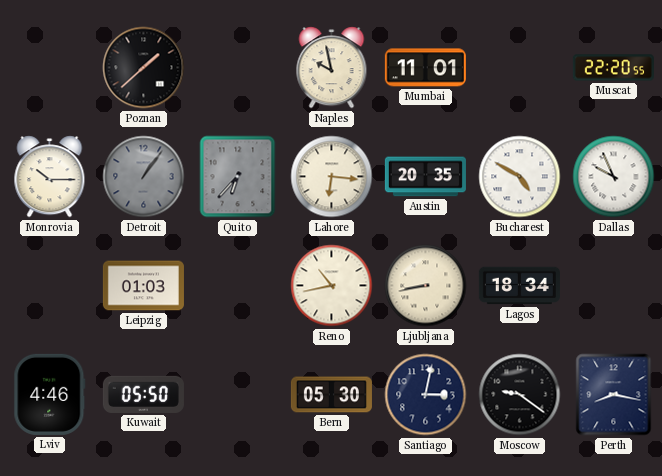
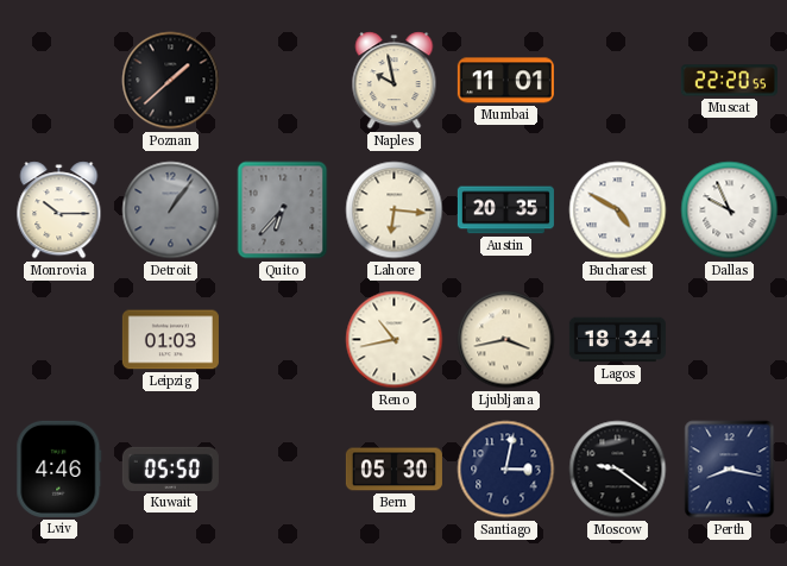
Ljubljana: 8:43 -> 3:43
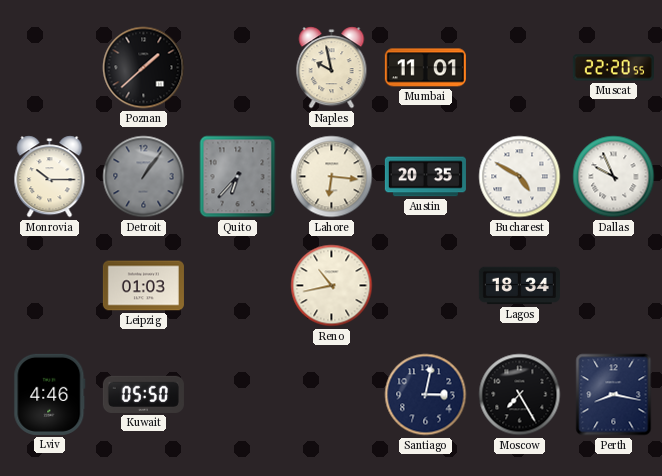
Ljubljana: 3:43 -> none
Bern: 05:30 -> none
Moscow: 9:21 -> 7:25
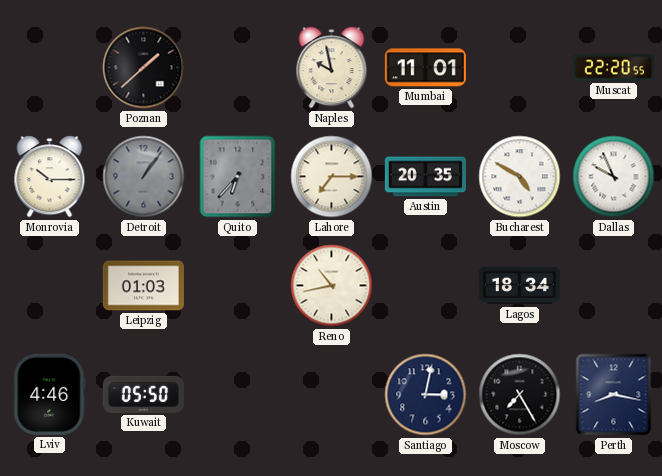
Lahore: 6:16 -> 7:15
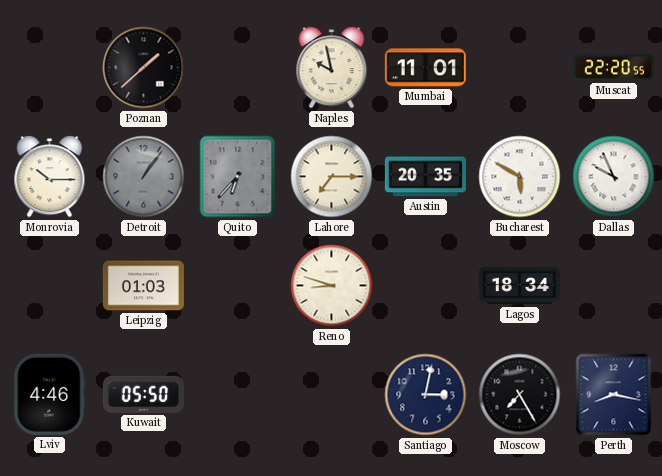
Bucharest: 4:50 -> 5:50
Reno: 10:43 -> 8:48
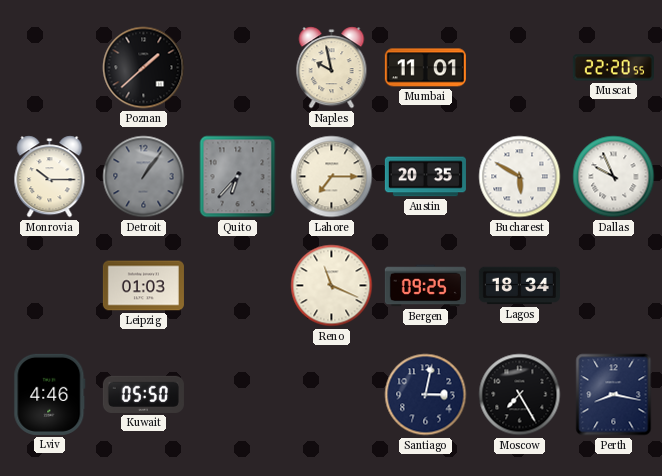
Reno: 8:48 -> 11:19
Bergen: none -> 09:25
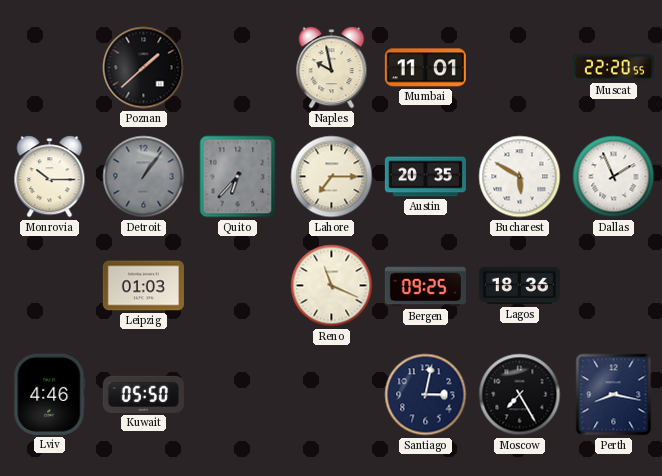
Dallas: 9:56 -> 1:56
Lagos: 18:34 -> 18:36
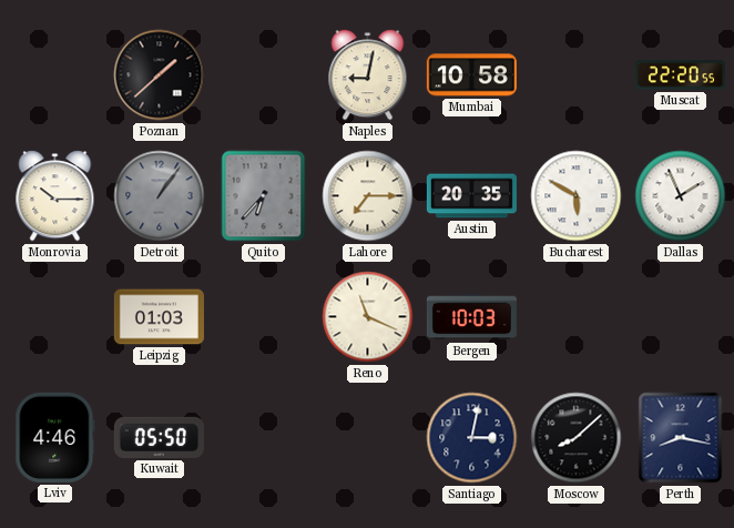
Naples: 9:58 -> 9:02
Mumbai: 11:01 -> 10:58
Bergen: 09:25 -> 10:03
Lagos: 18:36 -> none
Moscow: 7:25 -> 8:08
